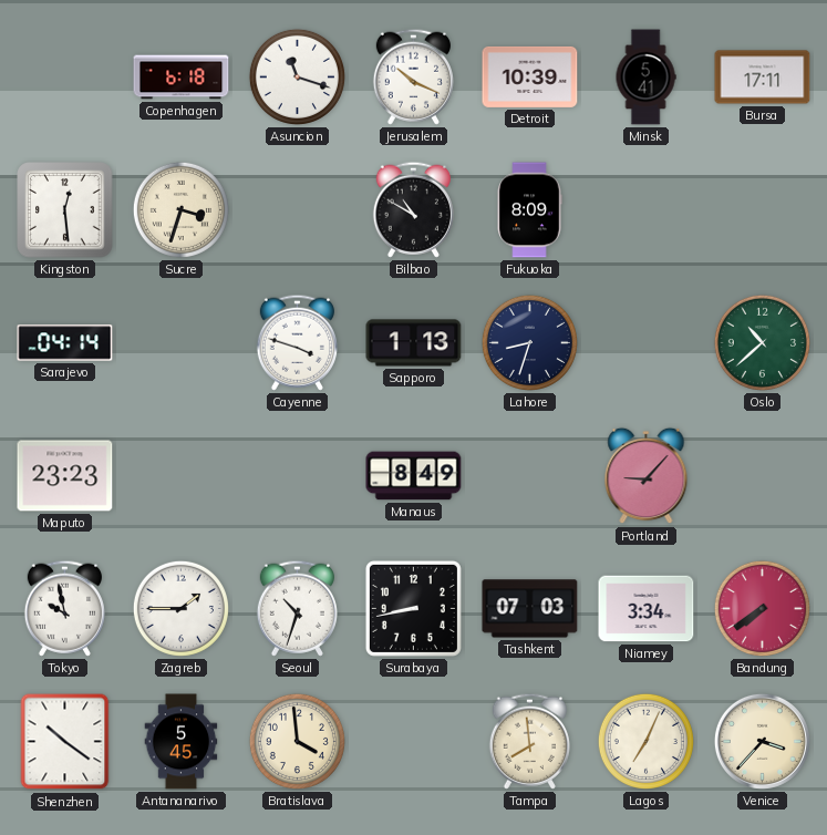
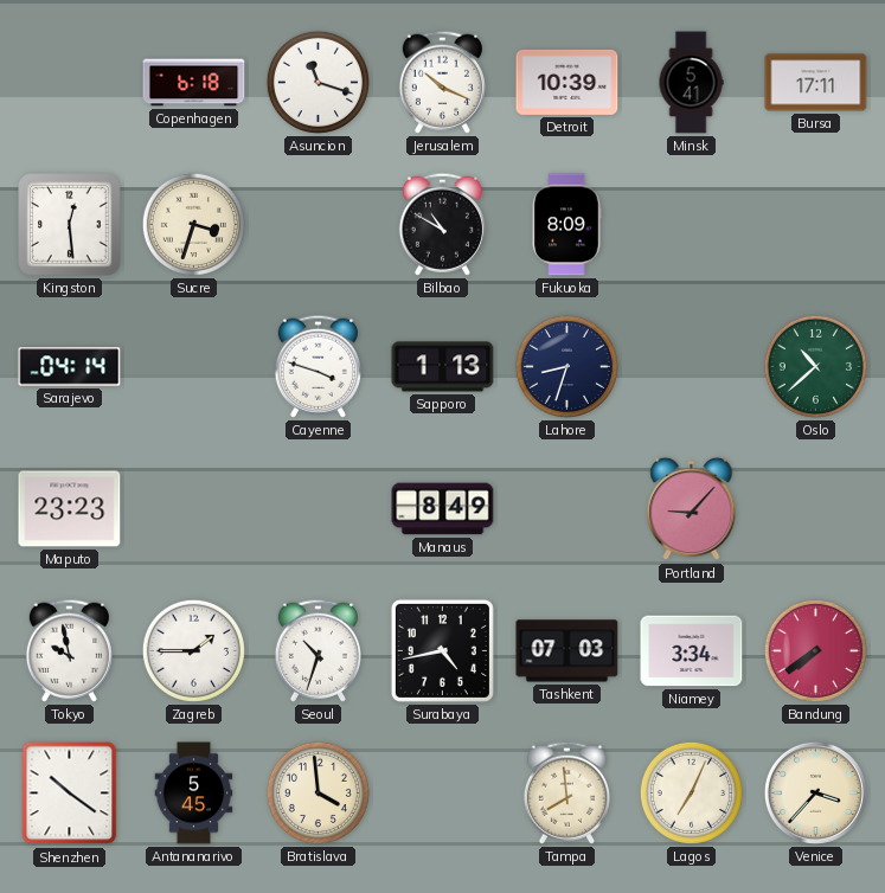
Surabaya: 8:43 -> 4:43
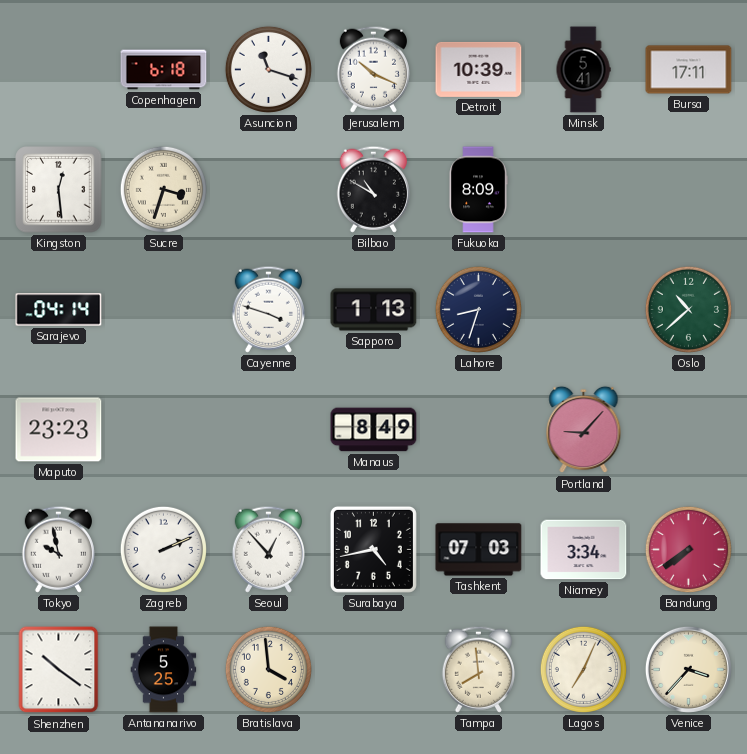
Zagreb: 1:45 -> 2:11
Seoul: 10:33 -> 12:53
Antananarivo: 5:45 -> 5:25
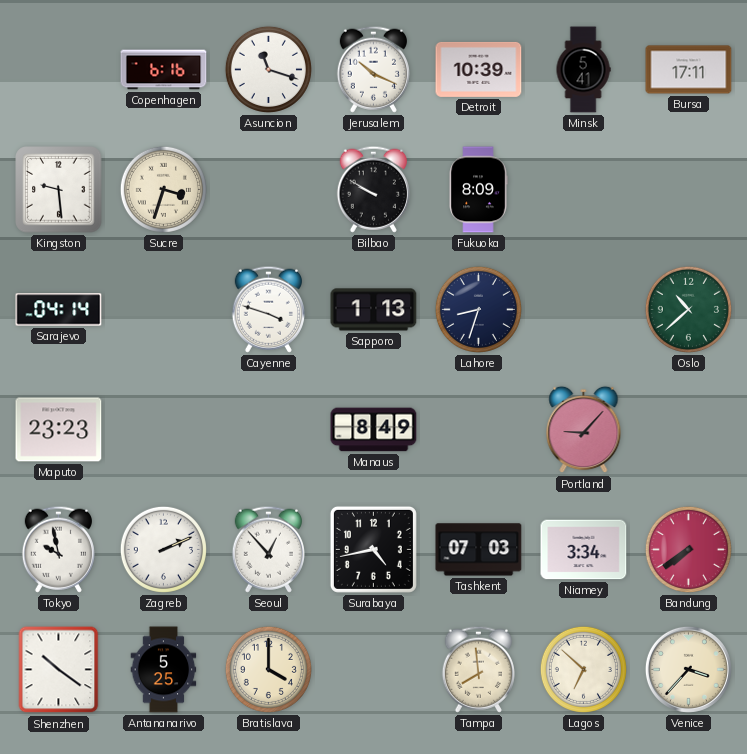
Copenhagen: 6:18 -> 6:16
Kingston: 12:29 -> 9:29
Bilbao: 10:50 -> 9:50
Bratislava: 3:59 -> 4:00
Lagos: 7:04 -> 6:52
